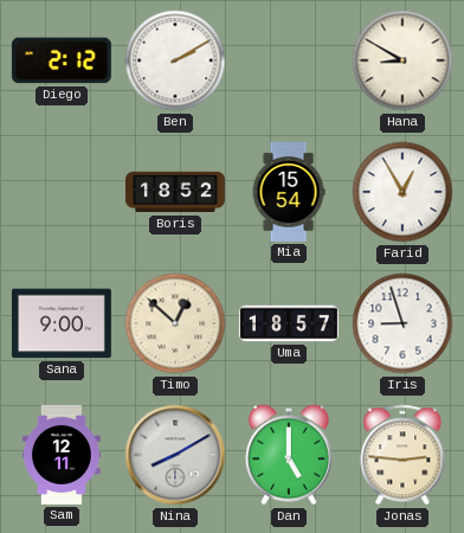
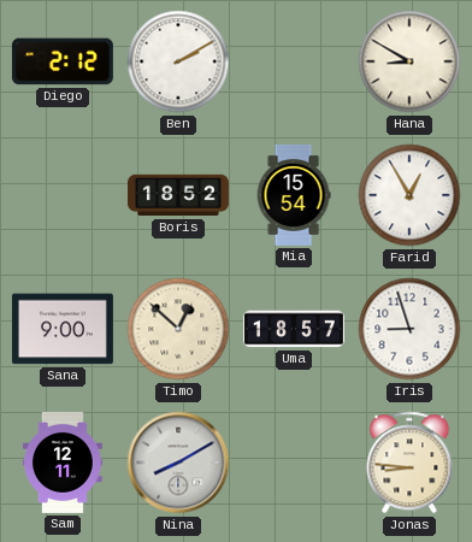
Dan: 5:00 -> none
Jonas: 2:46 -> 8:46
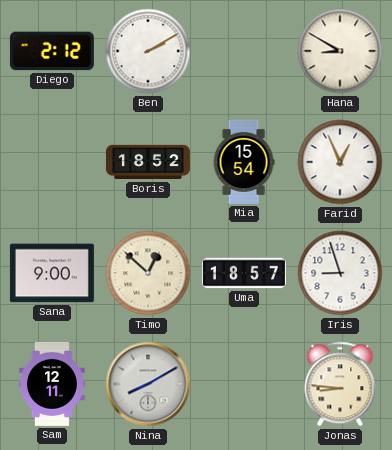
Farid: 12:55 -> 12:56
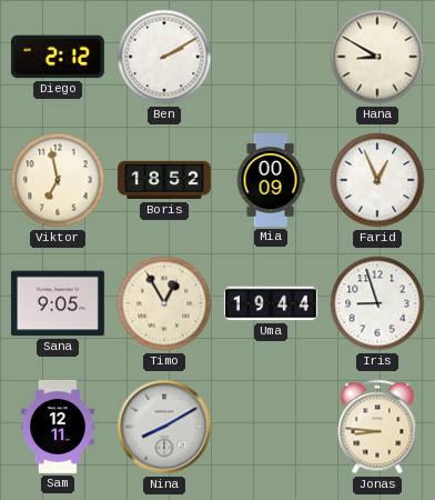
Viktor: none -> 6:58
Mia: 15:54 -> 00:09
Sana: 9:00 -> 9:05
Timo: 12:52 -> 12:55
Uma: 18:57 -> 19:44
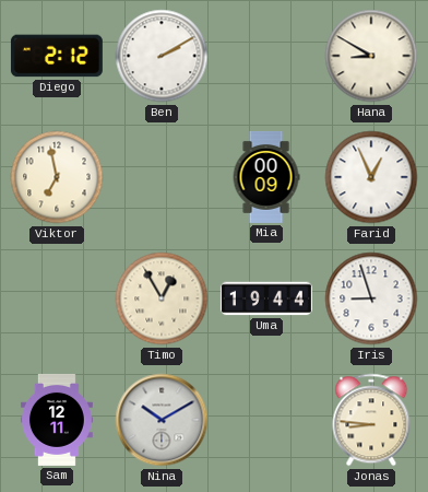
Boris: 18:52 -> none
Sana: 9:05 -> none
Nina: 8:10 -> 10:10
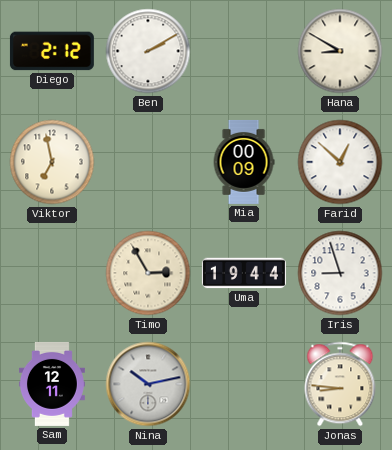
Farid: 12:56 -> 12:52
Timo: 12:55 -> 2:55
Nina: 10:10 -> 10:13
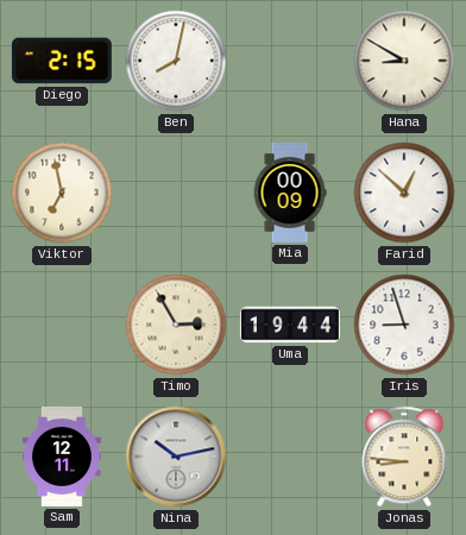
Diego: 2:12 -> 2:15
Ben: 2:10 -> 8:02
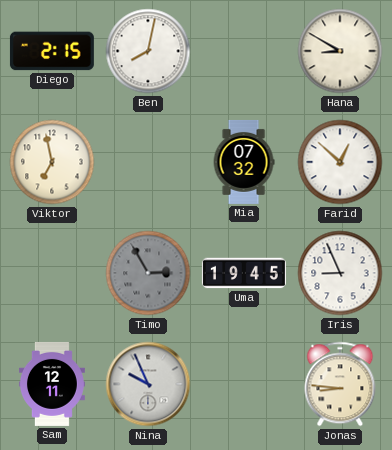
Mia: 00:09 -> 07:32
Timo dial: cream -> grey
Uma: 19:44 -> 19:45
Iris: 8:57 -> 8:56
Nina: 10:13 -> 9:56
